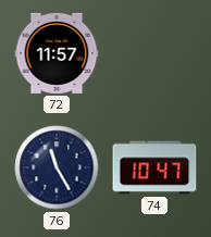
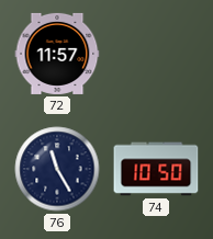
74: 10:47 -> 10:50
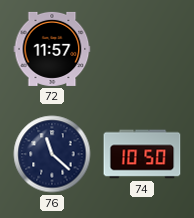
76: 11:25 -> 11:22
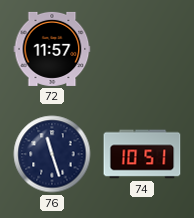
76: 11:22 -> 11:27
74: 10:50 -> 10:51
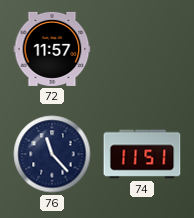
76: 11:27 -> 11:23
74: 10:51 -> 11:51
